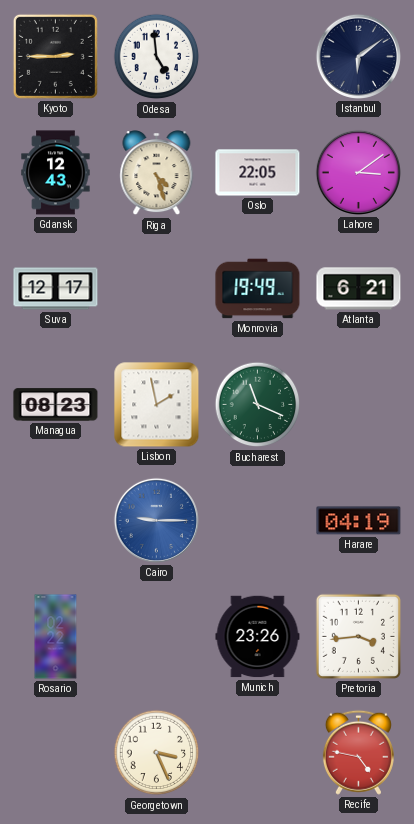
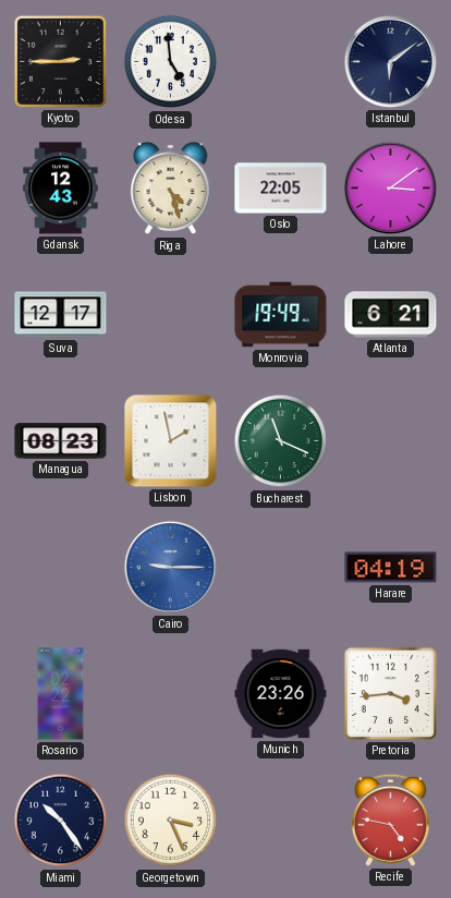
Miami: none -> 10:24
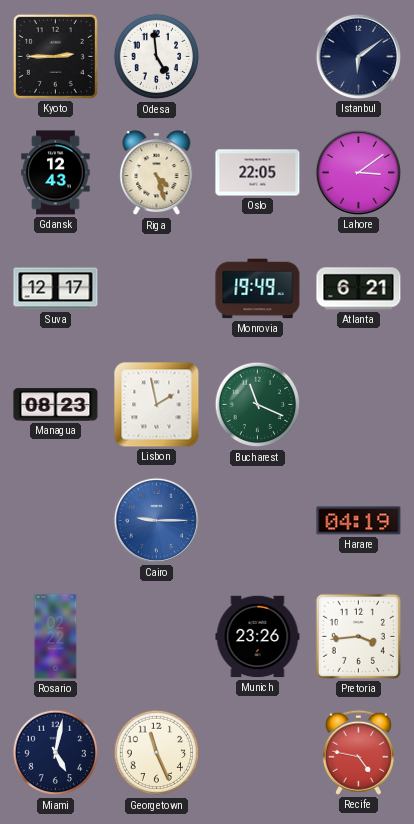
Miami: 10:24 -> 5:02
Georgetown: 3:26 -> 11:26
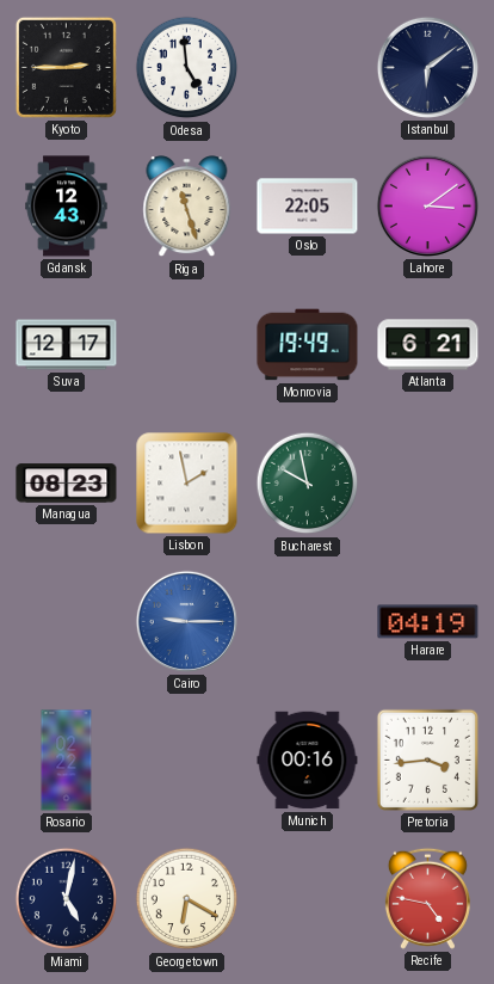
Riga: 4:27 -> 11:27
Bucharest: 11:19 -> 9:58
Munich: 23:26 -> 00:16
Georgetown: 11:26 -> 6:20
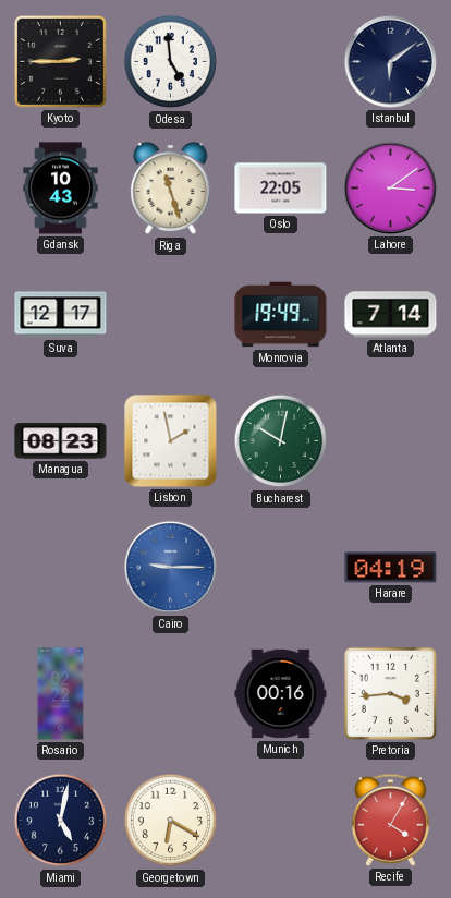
Gdansk: 12:43 -> 10:43
Atlanta: 6:21 -> 7:14
Bucharest: 9:58 -> 10:02
Recife: 4:47 -> 4:05
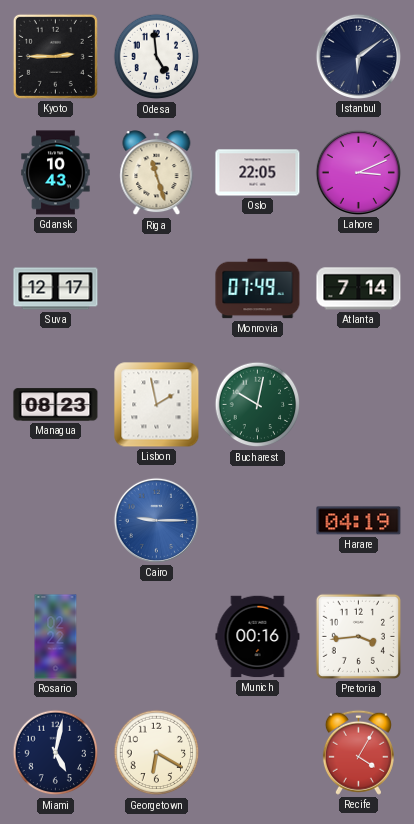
Lahore: 3:09 -> 3:11
Monrovia: 19:49 -> 07:49
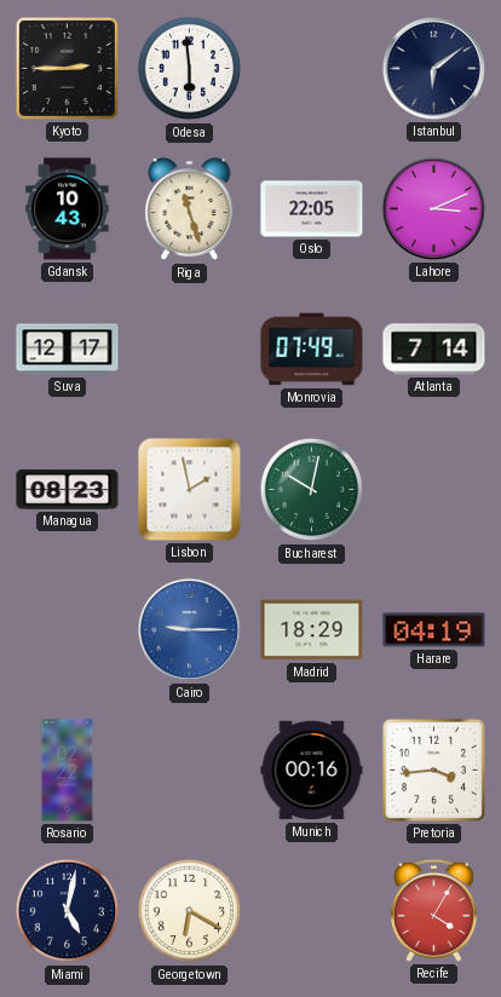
Odesa: 4:59 -> 5:59
Madrid: none -> 18:29
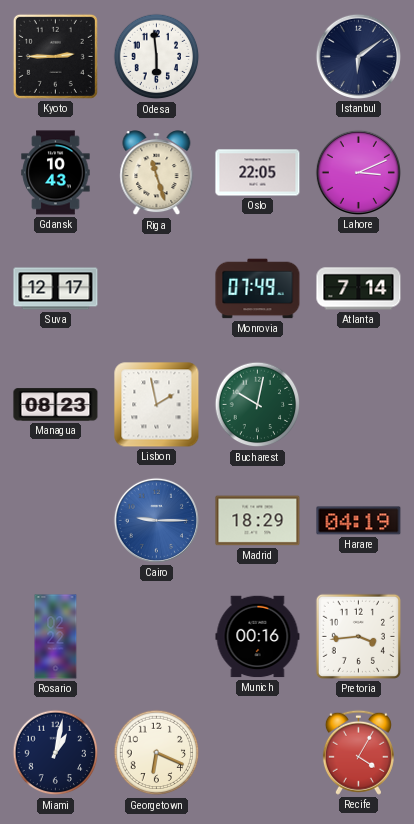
Miami: 5:02 -> 1:02
Georgetown: 6:20 -> 6:19
